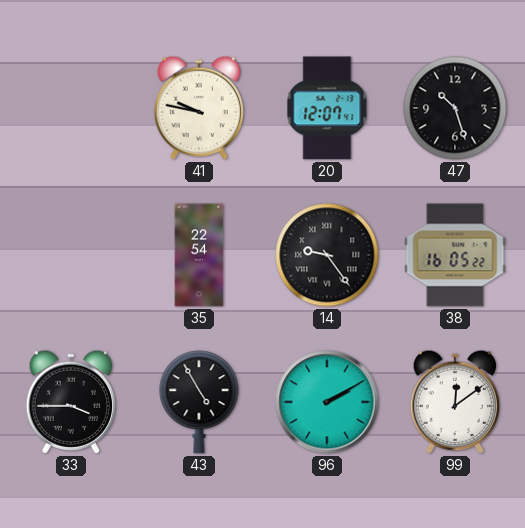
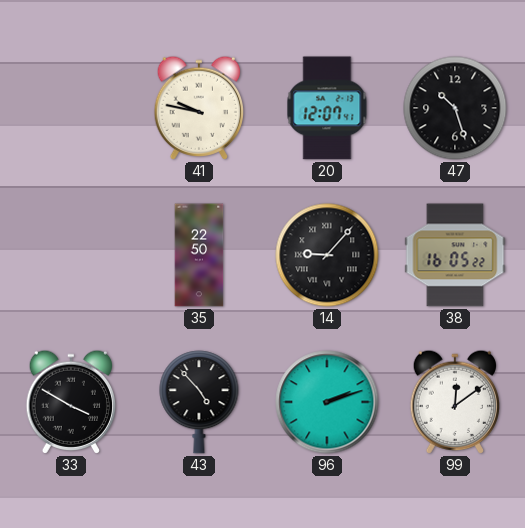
35: 22:54 -> 22:50
14: 9:24 -> 9:07
33: 3:45 -> 3:50
43: 4:55 -> 4:53
96: 2:10 -> 2:12
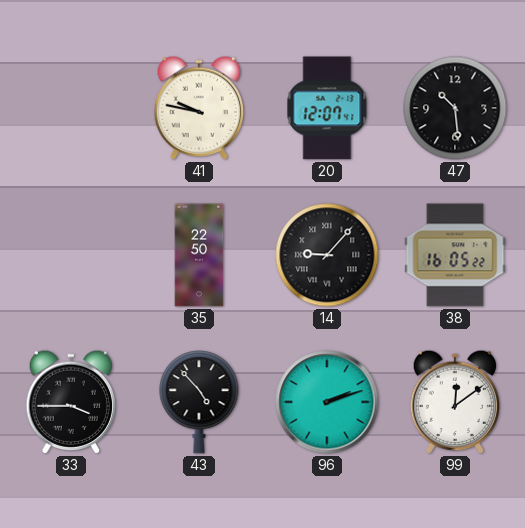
47: 10:27 -> 10:29
33: 3:50 -> 3:45
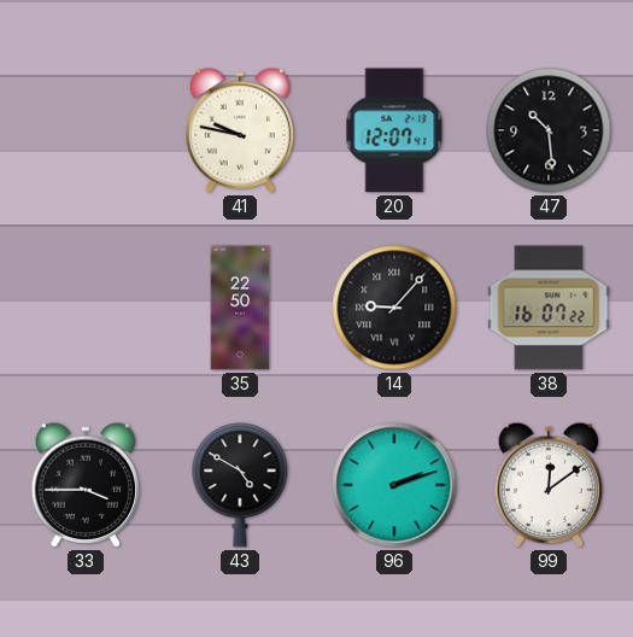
38: 16:05 -> 16:07
43: 4:53 -> 4:50
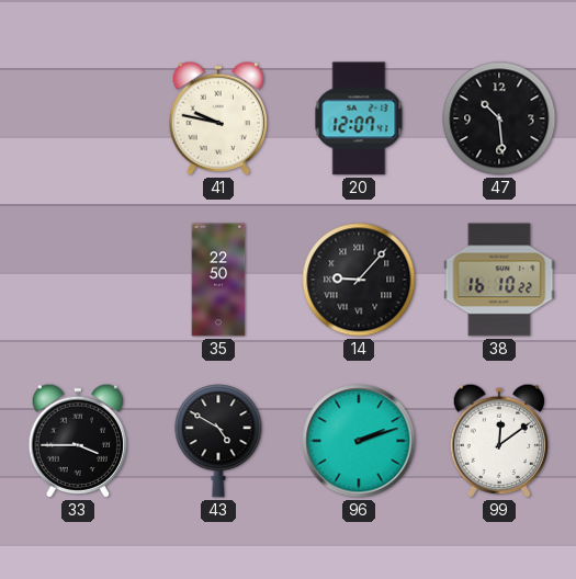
38: 16:07 -> 16:10
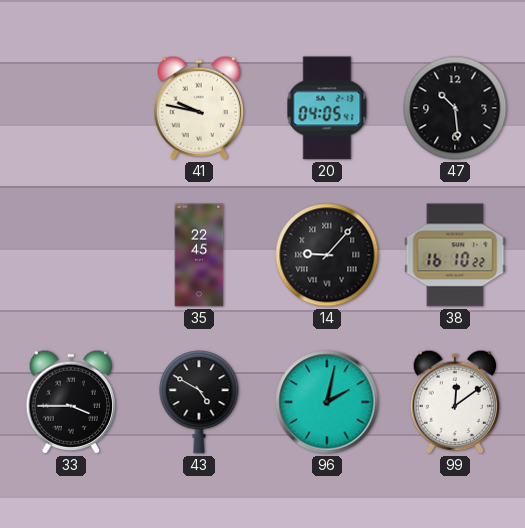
20: 12:07 -> 04:05
35: 22:50 -> 22:45
96: 2:12 -> 2:02
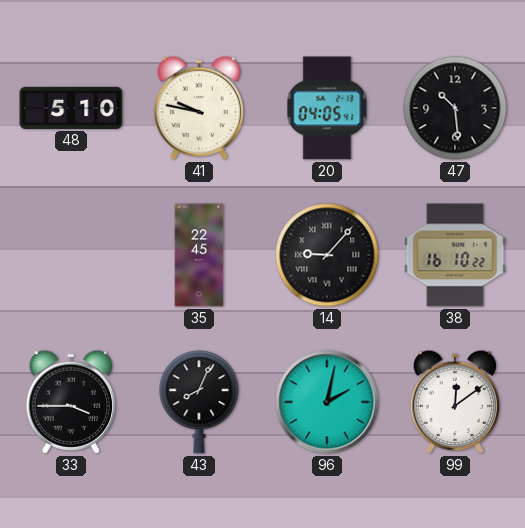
48: none -> 5:10
43: 4:50 -> 8:04
